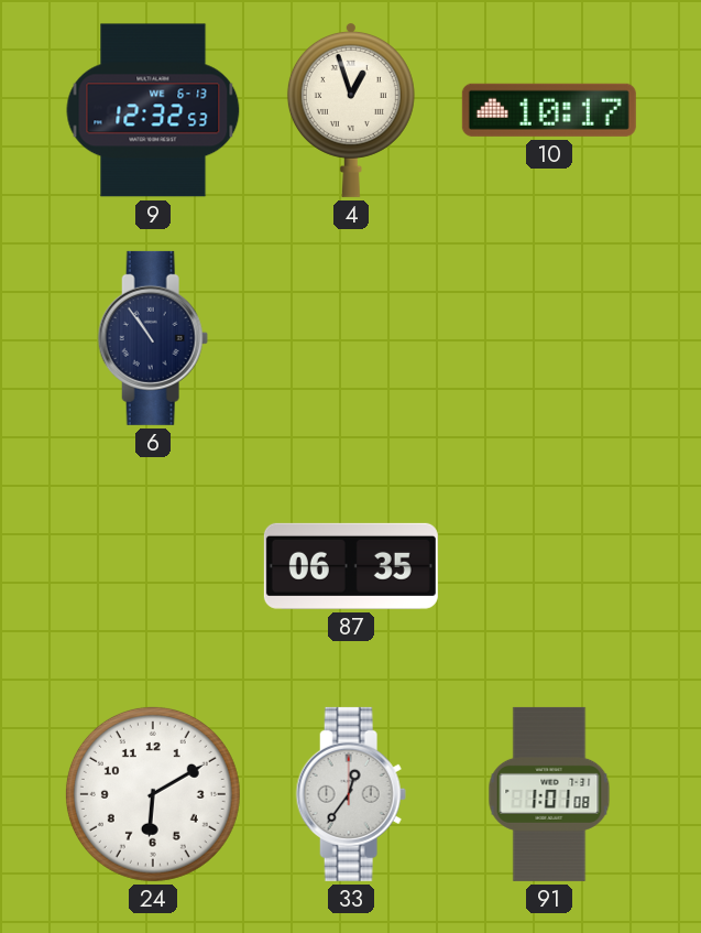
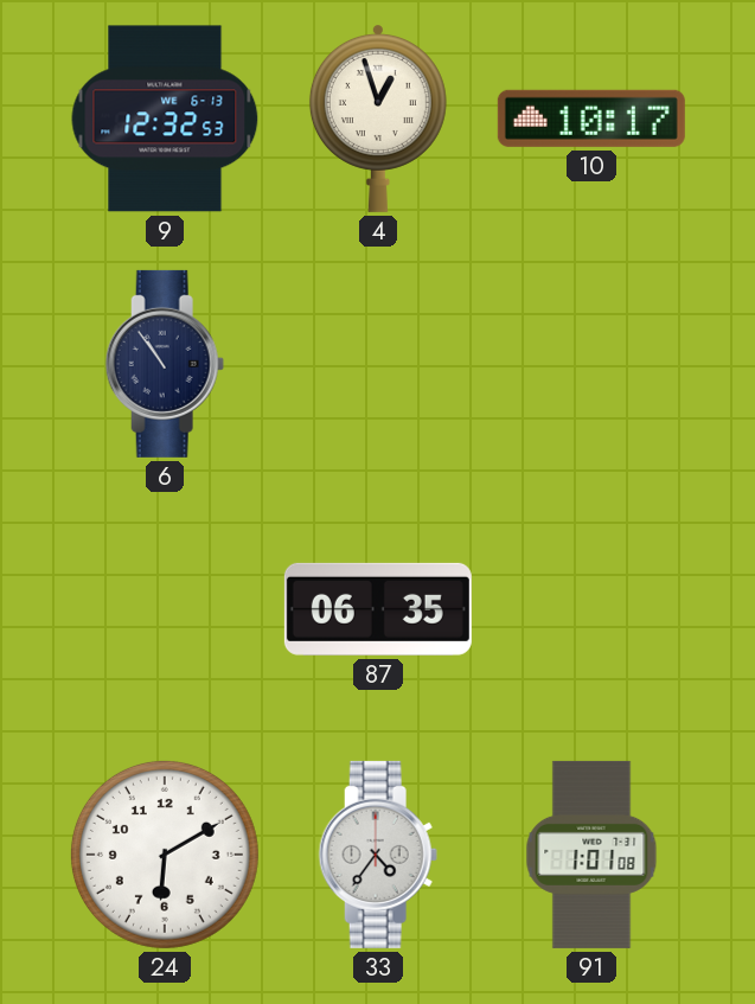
33: 12:36 -> 4:36
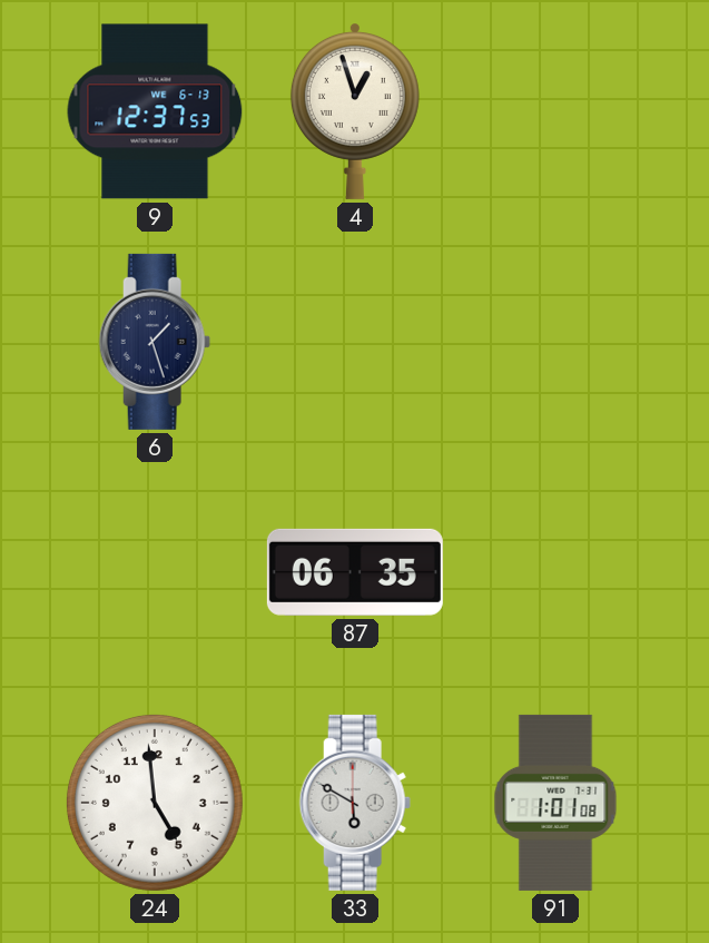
9: 12:32 -> 12:37
10: 10:17 -> none
6: 10:54 -> 1:27
24: 6:10 -> 4:59
33: 4:36 -> 5:50
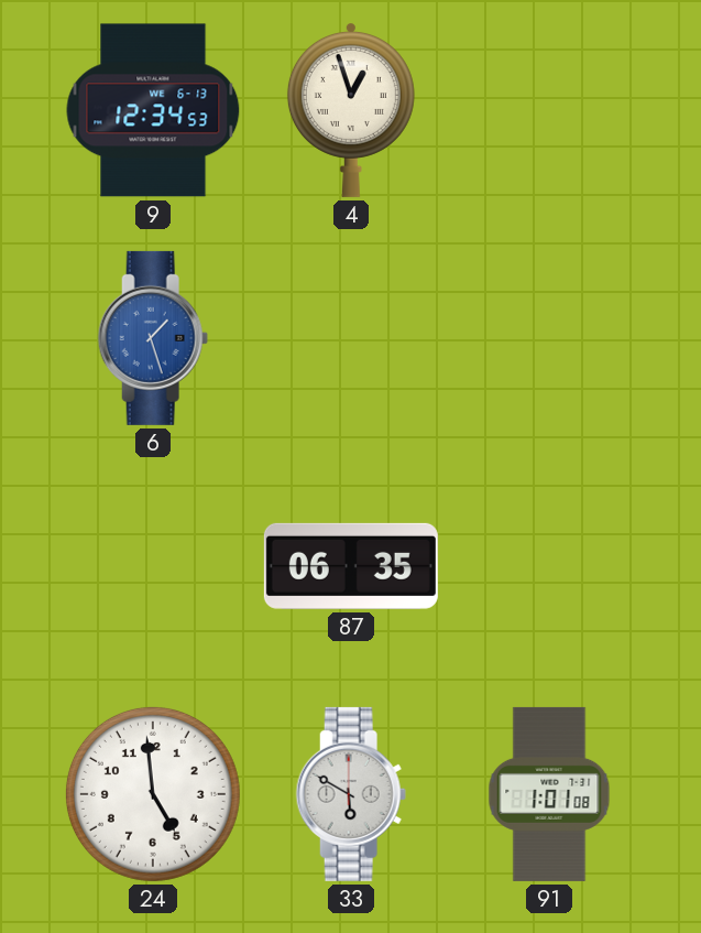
9: 12:37 -> 12:34
6 dial: navy -> blue
